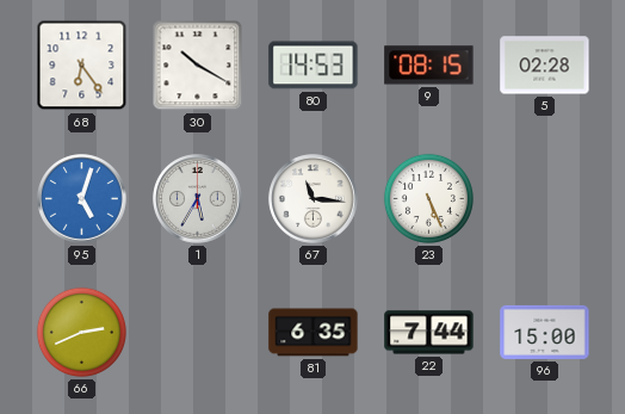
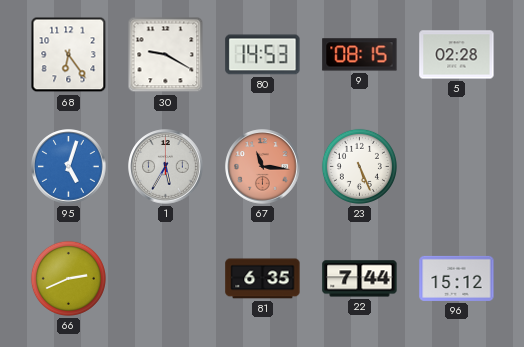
30: 10:20 -> 9:20
67 dial: white -> salmon
96: 15:00 -> 15:12
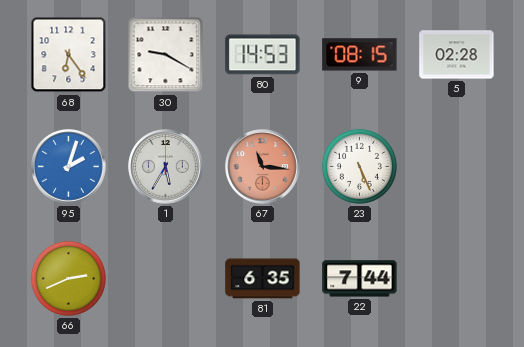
95: 5:03 -> 2:03
96: 15:12 -> none
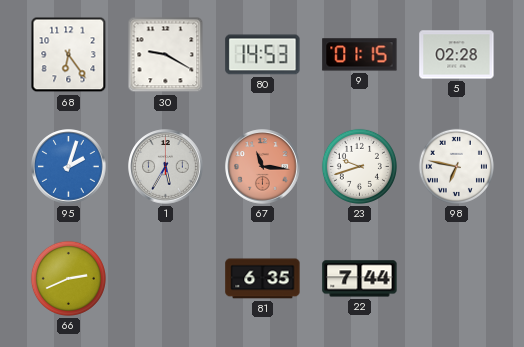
9: 08:15 -> 01:15
23: 5:26 -> 9:42
98: none -> 6:47
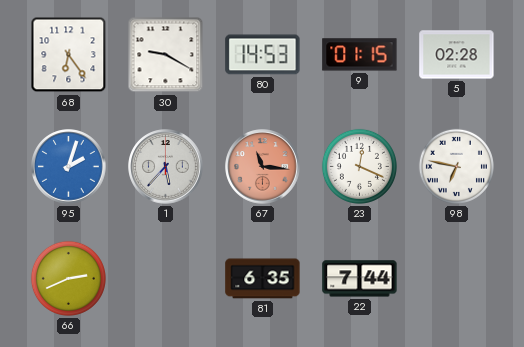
1: 5:35 -> 5:37
23: 9:42 -> 12:19
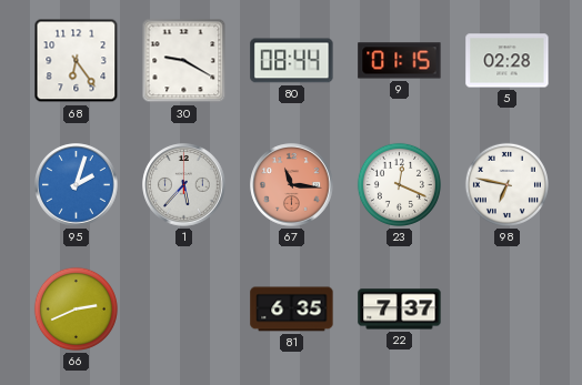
80: 14:53 -> 08:44
22: 7:44 -> 7:37
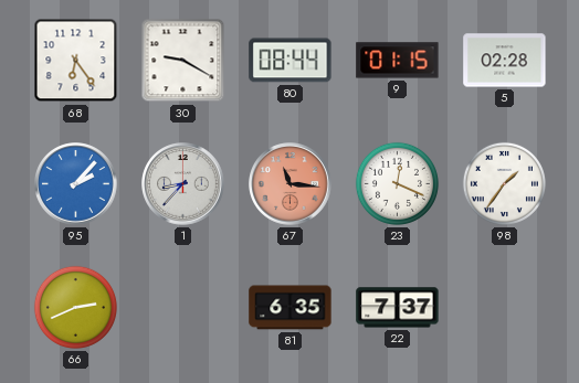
95: 2:03 -> 2:07
1: 5:37 -> 8:37
98: 6:47 -> 1:36
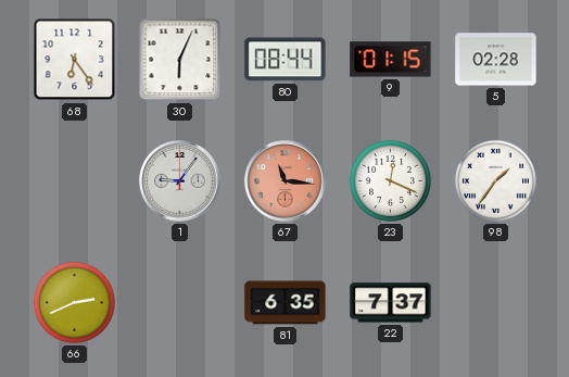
30: 9:20 -> 6:04
95: 2:07 -> none
1: 8:37 -> 9:06
